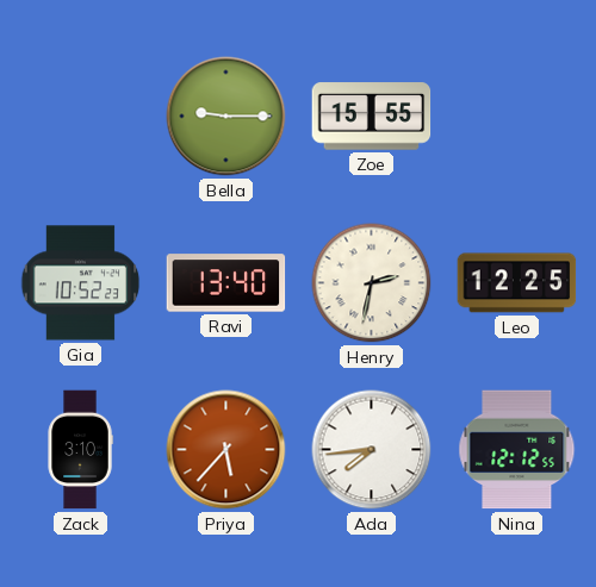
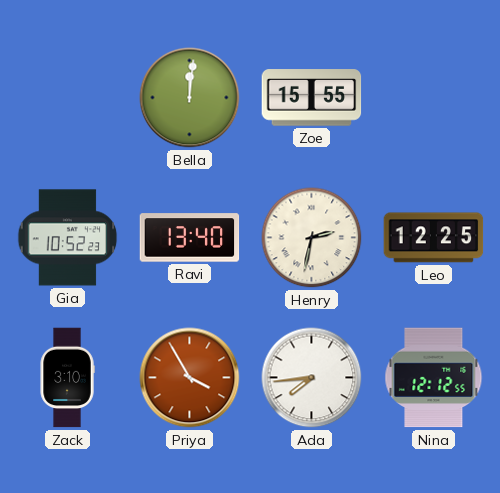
Bella: 9:15 -> 12:01
Priya: 5:37 -> 3:55
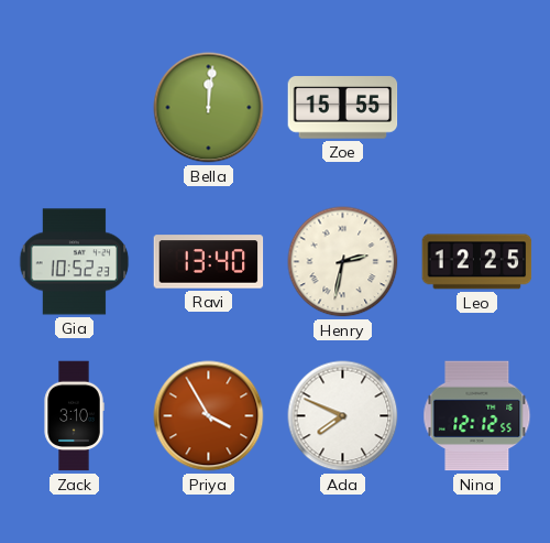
Ada: 7:44 -> 7:49
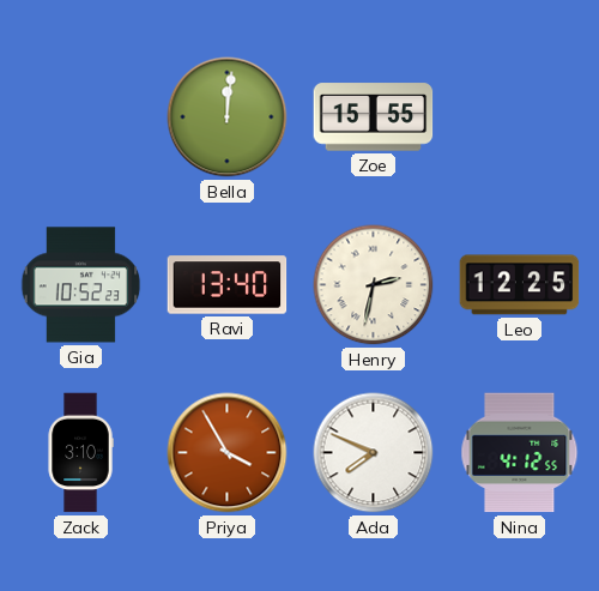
Nina: 12:12 -> 4:12
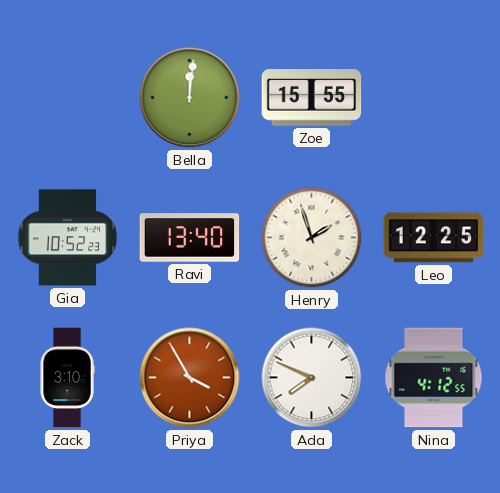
Henry: 2:32 -> 1:57
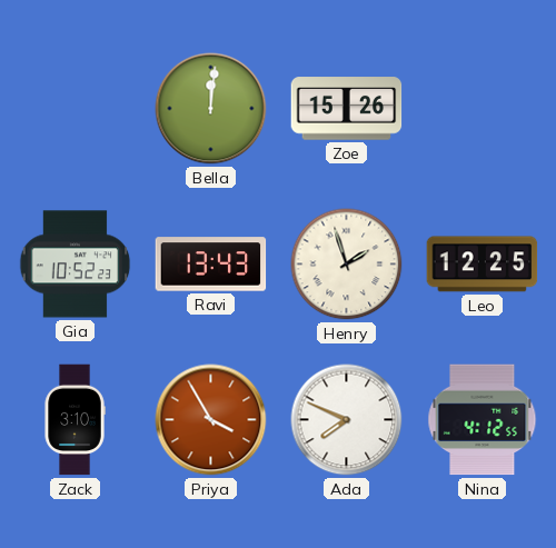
Zoe: 15:55 -> 15:26
Ravi: 13:40 -> 13:43
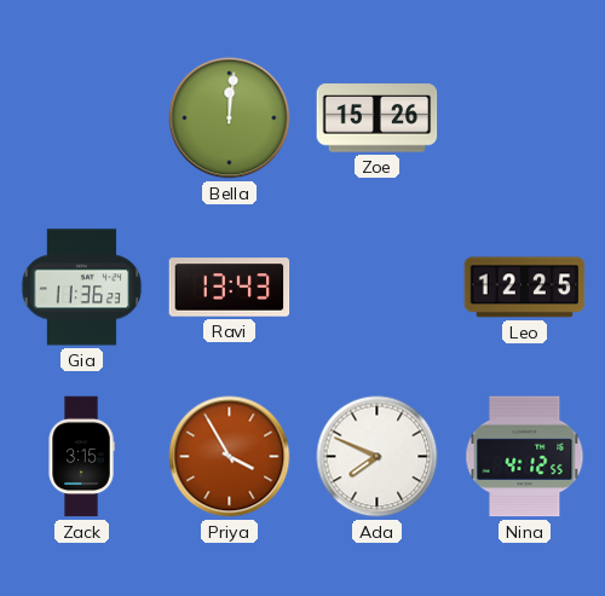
Gia: 10:52 -> 11:36
Henry: 1:57 -> none
Zack: 3:10 -> 3:15
